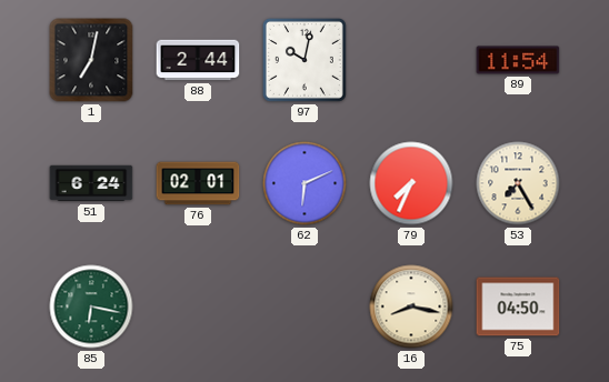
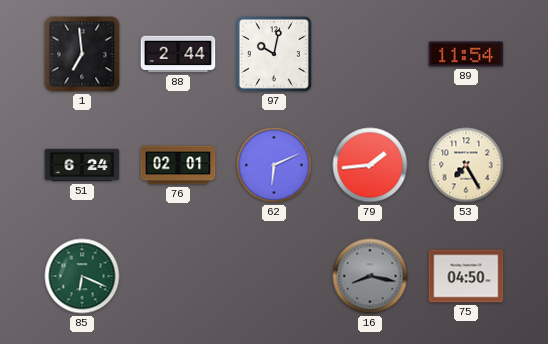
1: 7:02 -> 6:59
79: 7:34 -> 1:44
85: 6:17 -> 6:19
16 dial: cream -> grey
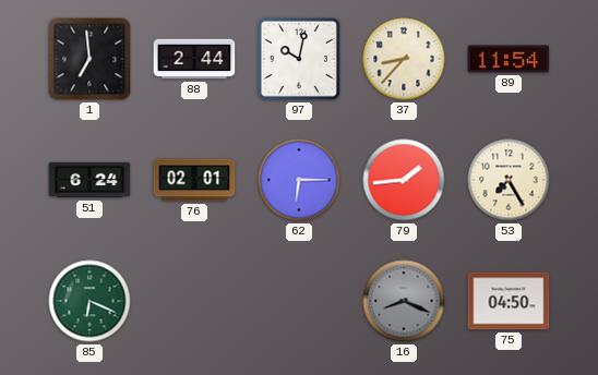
37: none -> 8:37
62: 6:11 -> 6:15
16: 8:17 -> 8:19
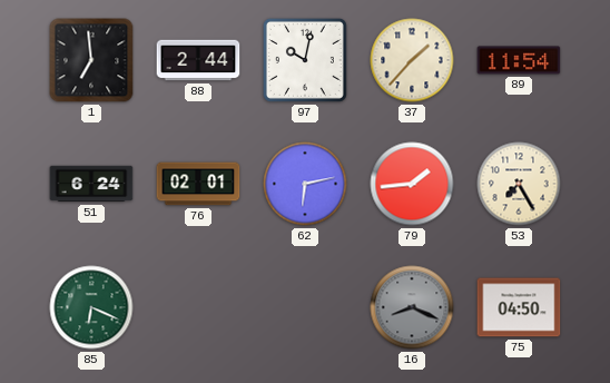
37: 8:37 -> 1:37
62: 6:15 -> 6:13
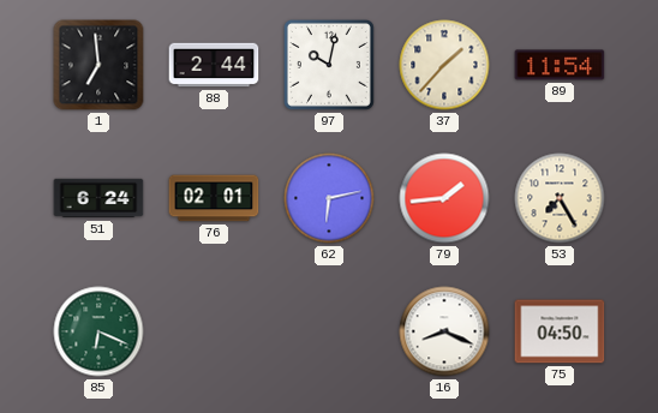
16 dial: grey -> white
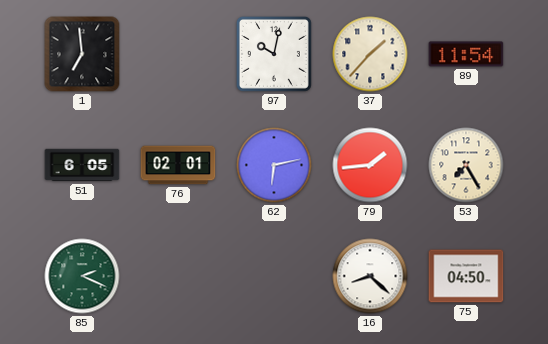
88: 2:44 -> none
51: 6:24 -> 6:05
85: 6:19 -> 2:19
16: 8:19 -> 8:22
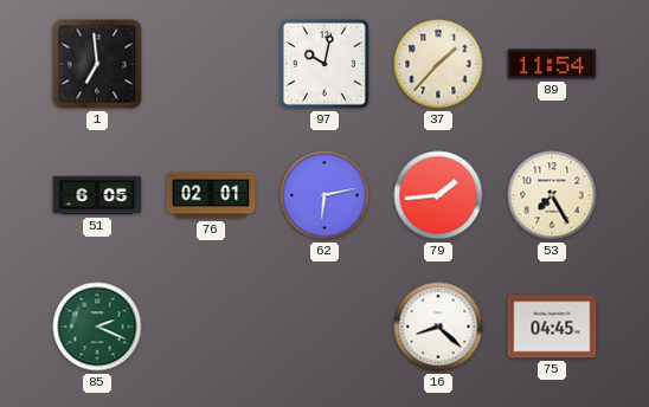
75: 04:50 -> 04:45
